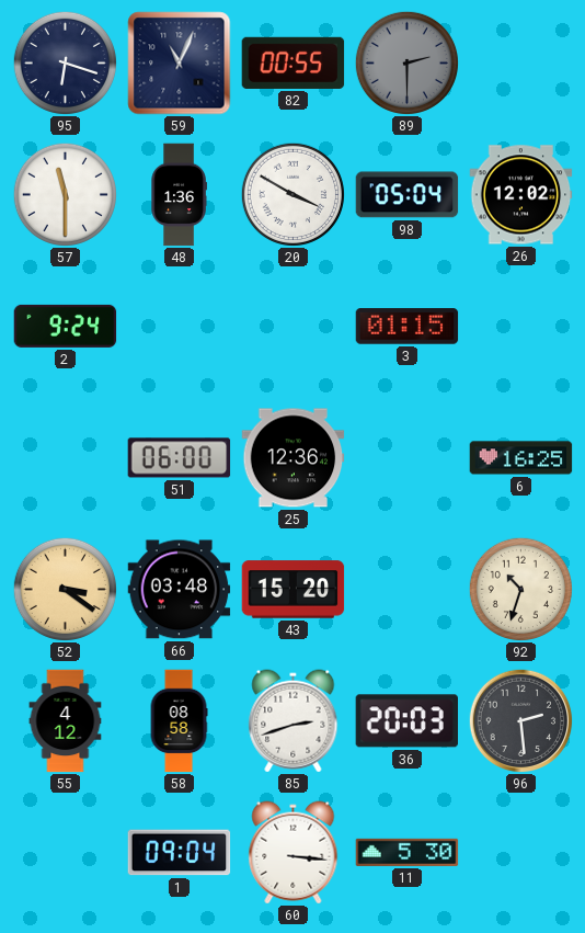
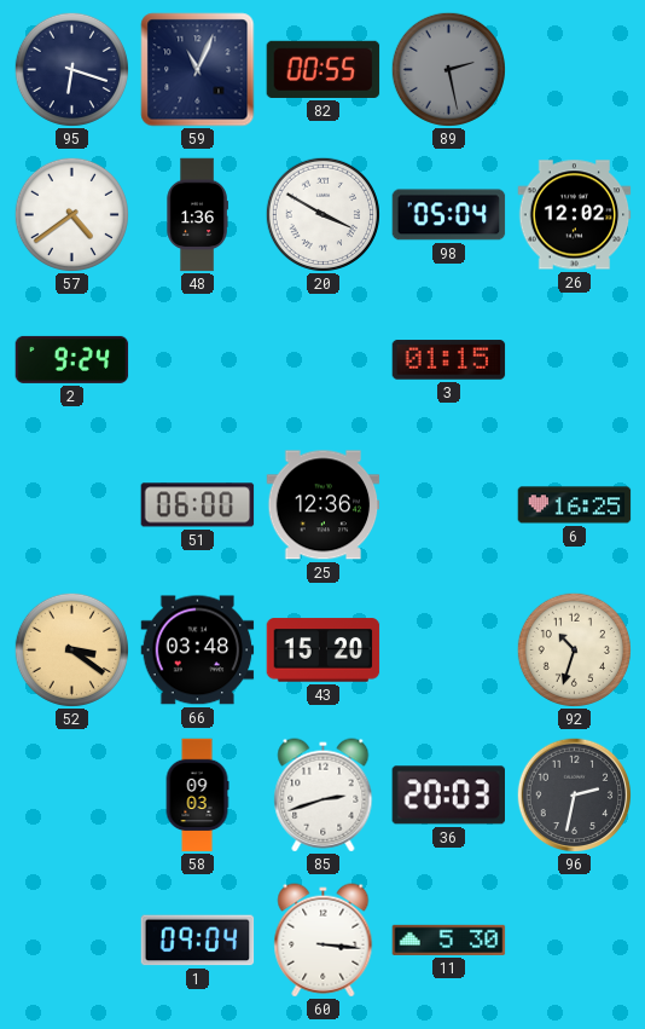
89: 2:30 -> 2:28
57: 11:30 -> 4:39
55: 4:12 -> none
58: 08:58 -> 09:03
96: 2:29 -> 2:32
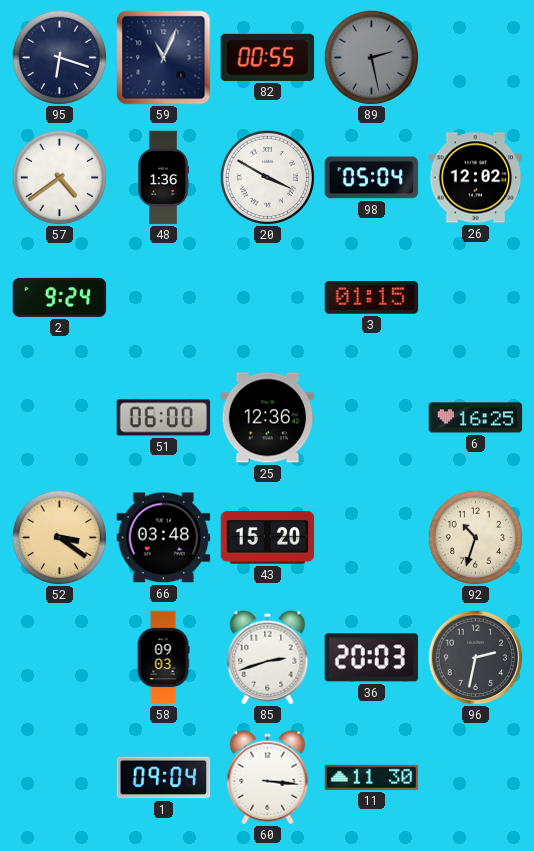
11: 5:30 -> 11:30
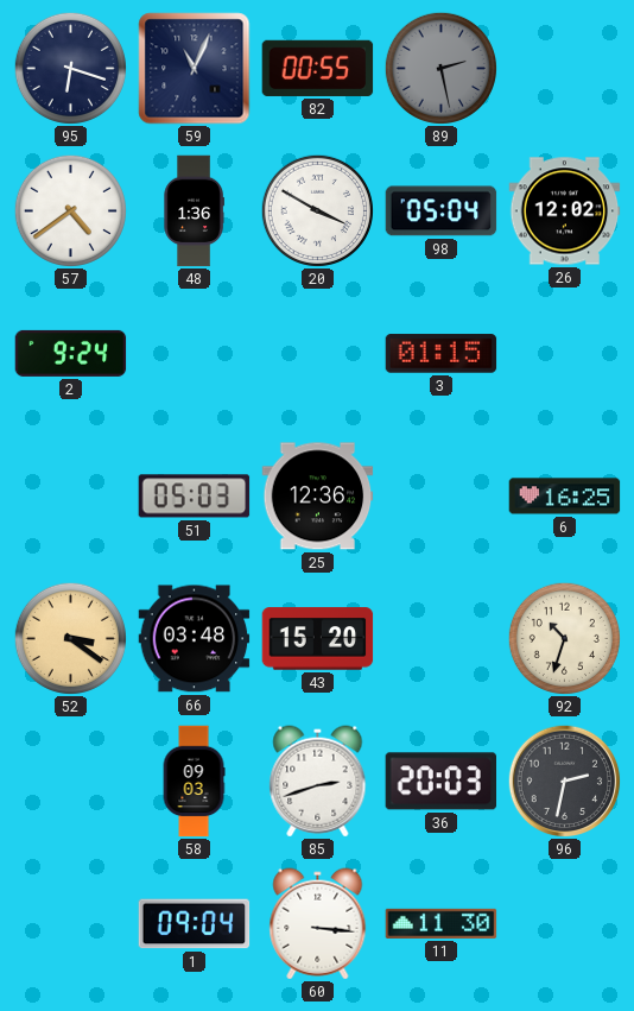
51: 06:00 -> 05:03
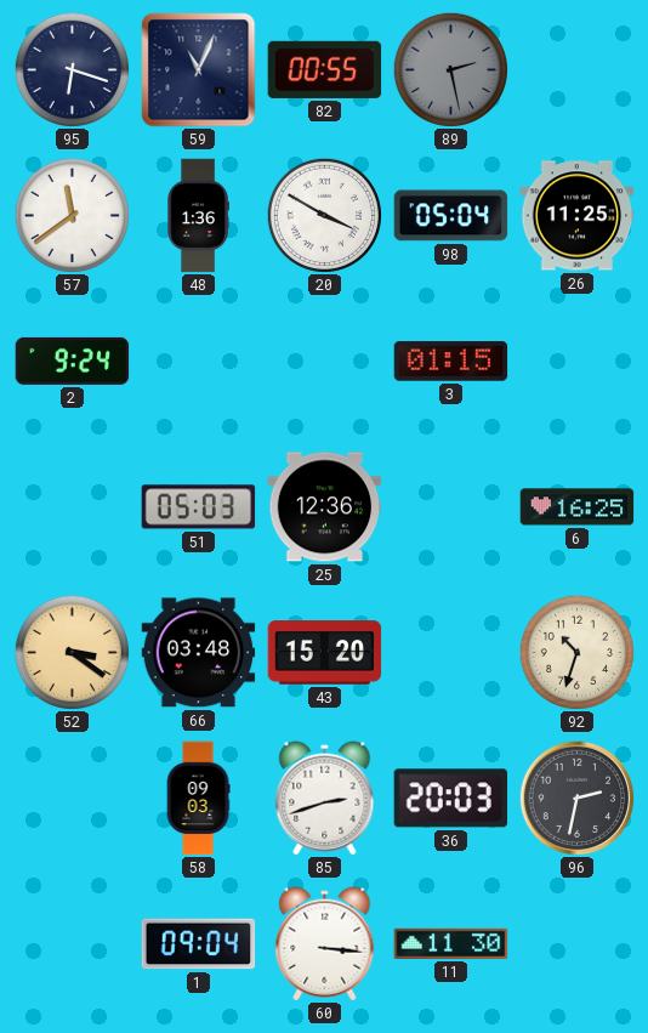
57: 4:39 -> 11:39
26: 12:02 -> 11:25
